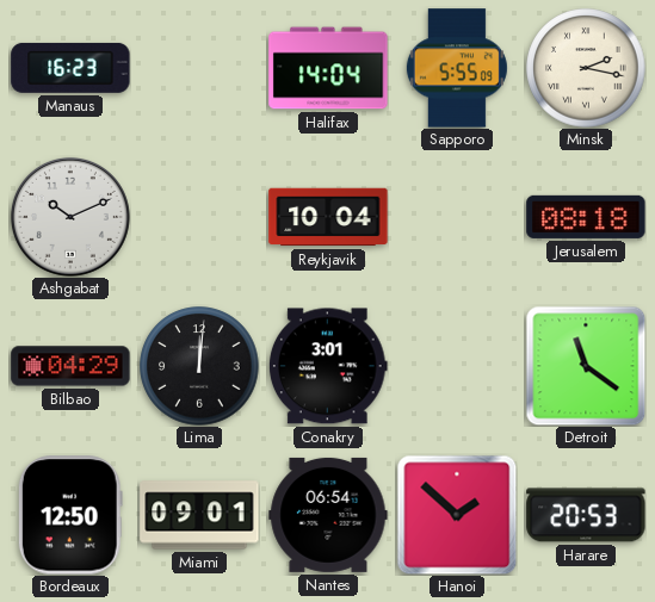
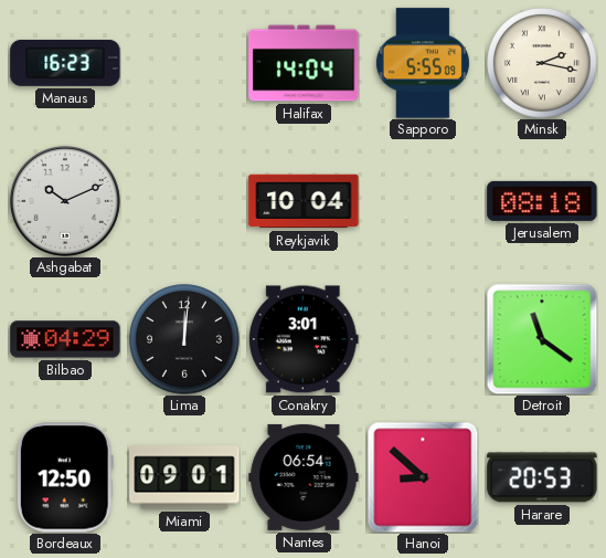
Hanoi: 1:52 -> 8:52
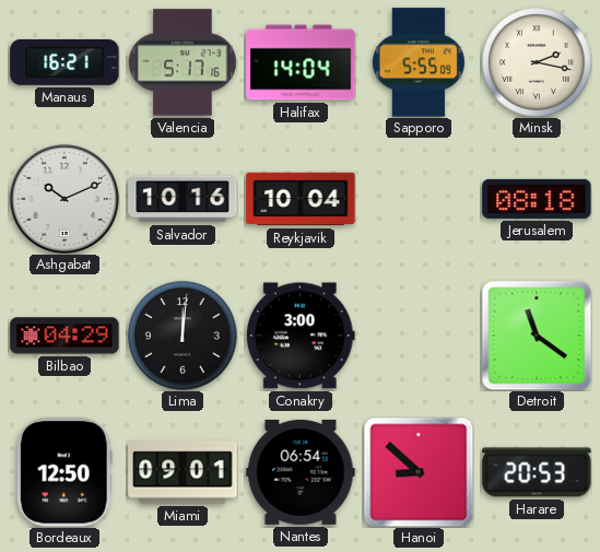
Manaus: 16:23 -> 16:21
Valencia: none -> 5:17
Salvador: none -> 10:16
Conakry: 3:01 -> 3:00
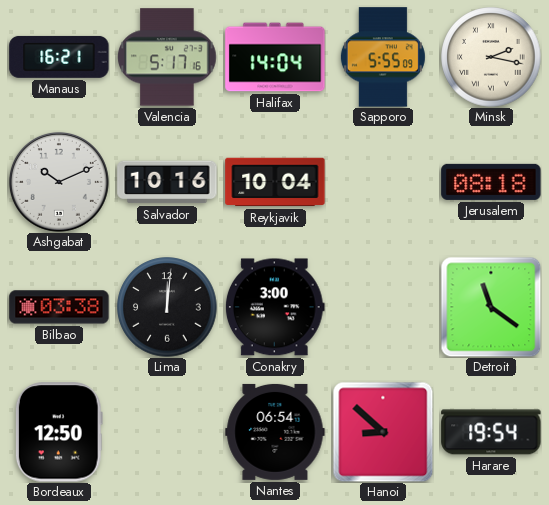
Bilbao: 04:29 -> 03:38
Miami: 09:01 -> none
Harare: 20:53 -> 19:54
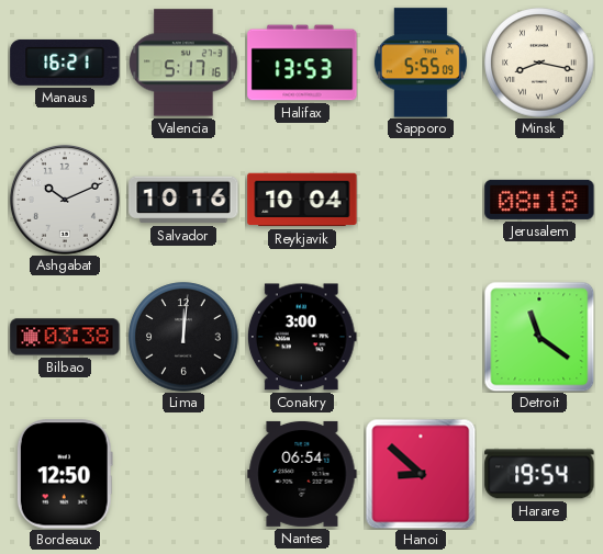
Halifax: 14:04 -> 13:53
Minsk: 2:17 -> 8:17
